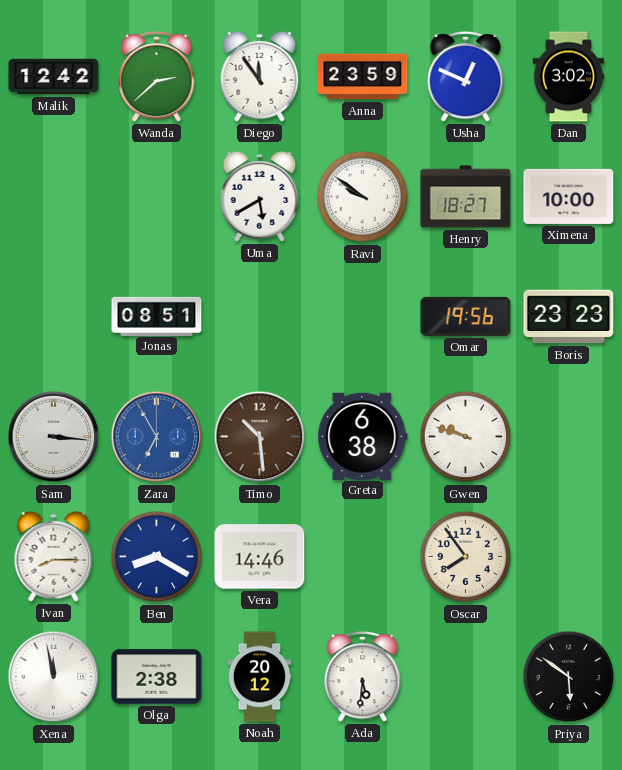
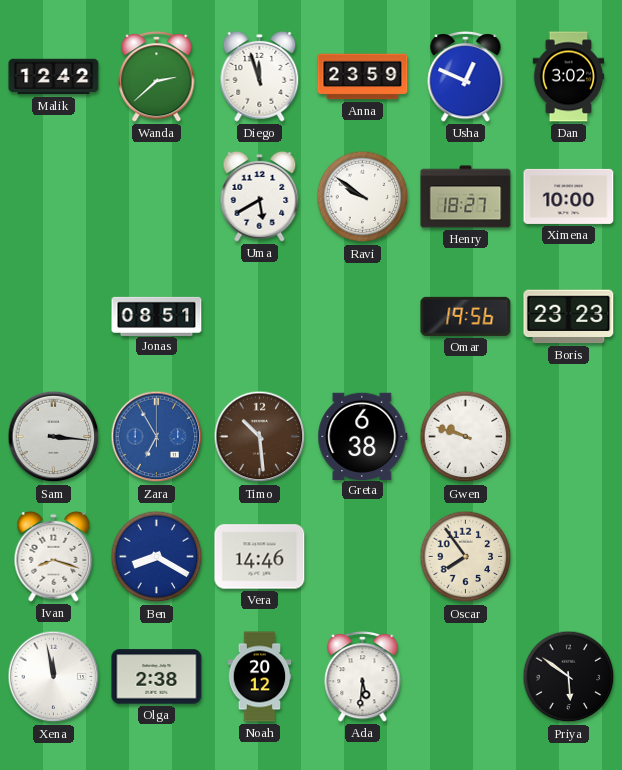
Diego: 11:54 -> 11:57
Ivan: 8:15 -> 8:18
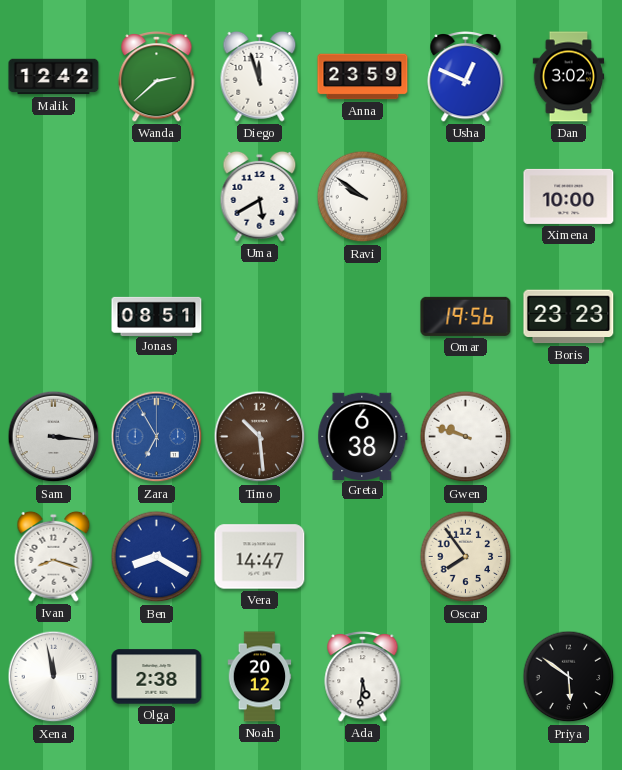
Henry: 18:27 -> none
Vera: 14:46 -> 14:47
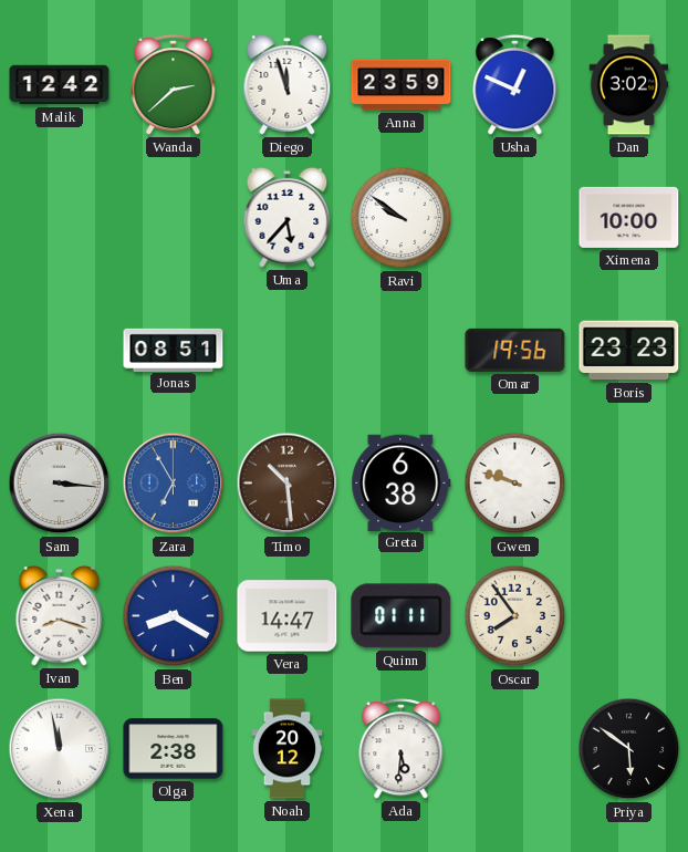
Uma: 5:40 -> 5:37
Quinn: none -> 01:11
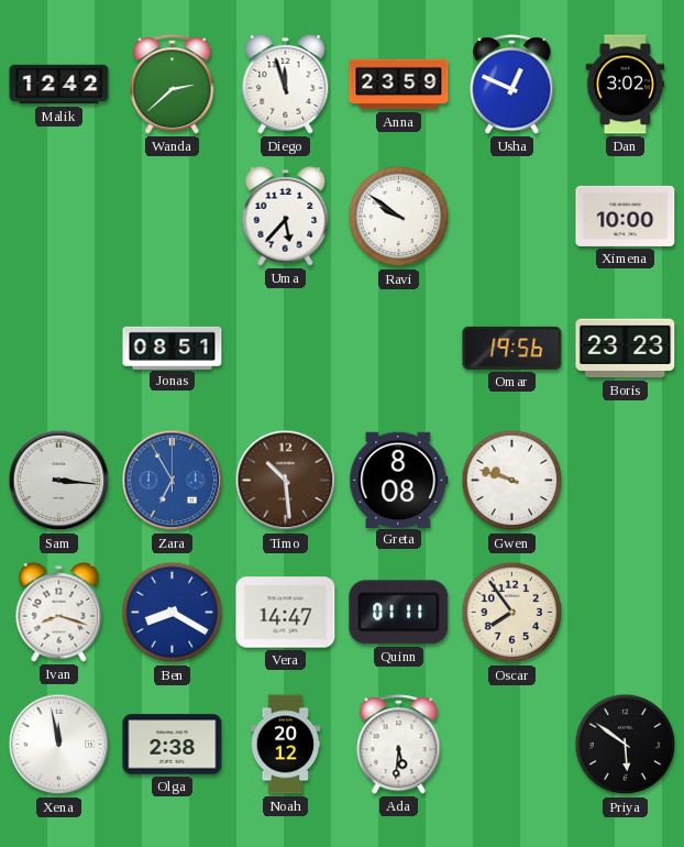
Greta: 6:38 -> 8:08
